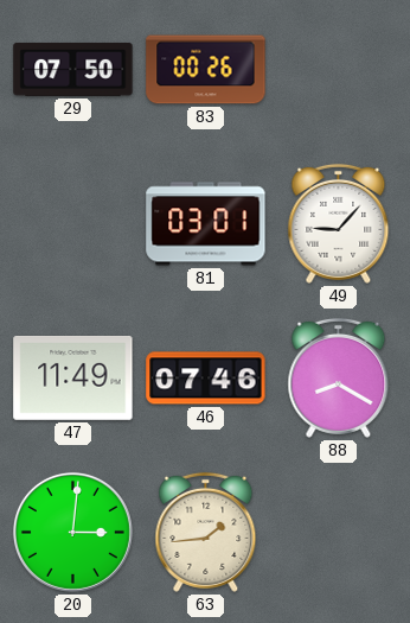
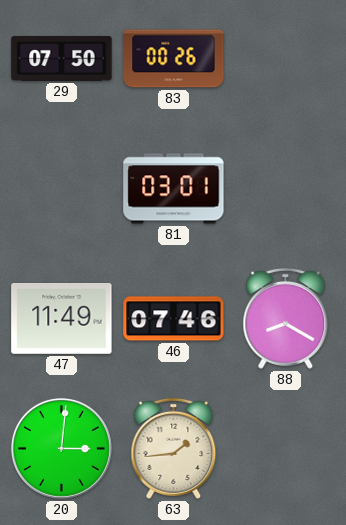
49: 9:07 -> none
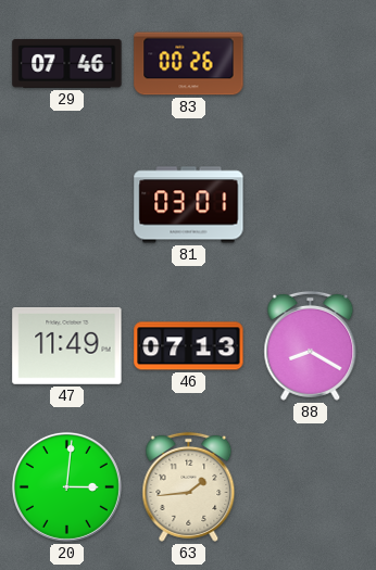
29: 07:50 -> 07:46
46: 07:46 -> 07:13
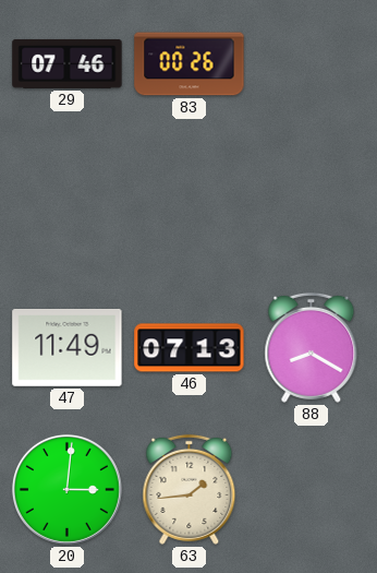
81: 03:01 -> none
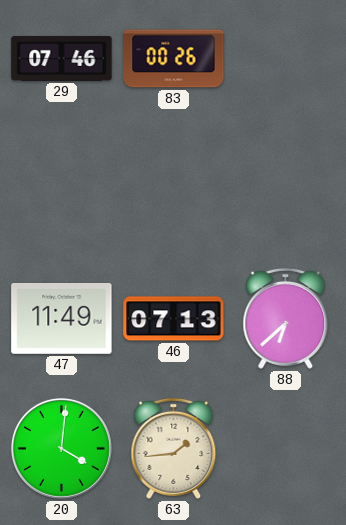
88: 8:20 -> 6:38
20: 3:01 -> 4:01
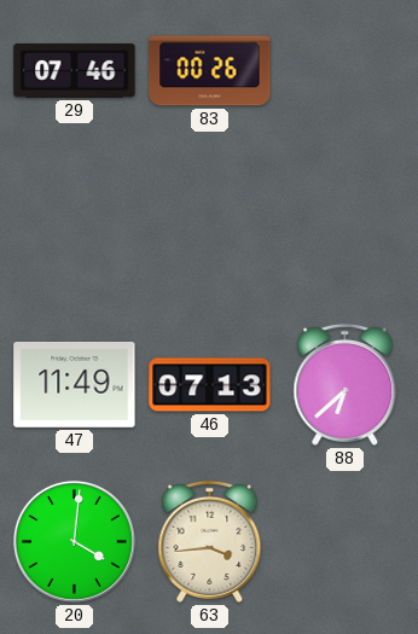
63: 1:44 -> 3:44
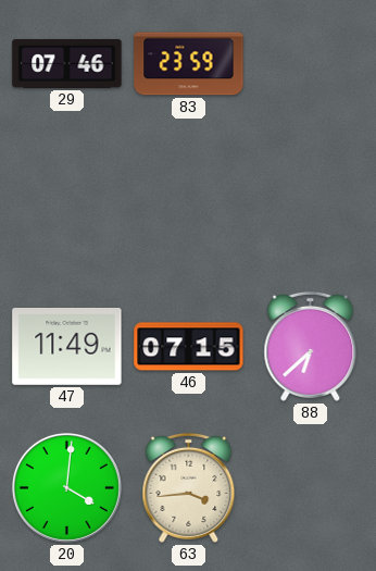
83: 00:26 -> 23:59
46: 07:13 -> 07:15
